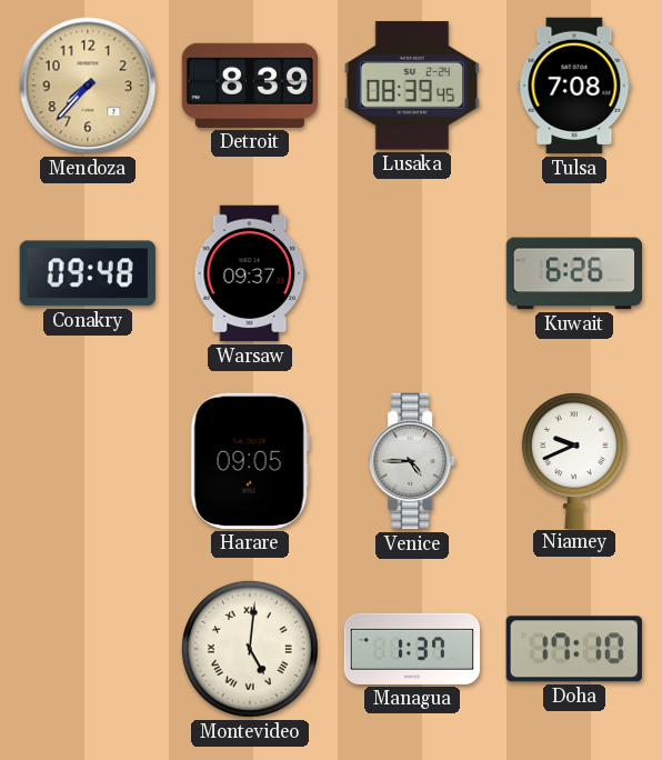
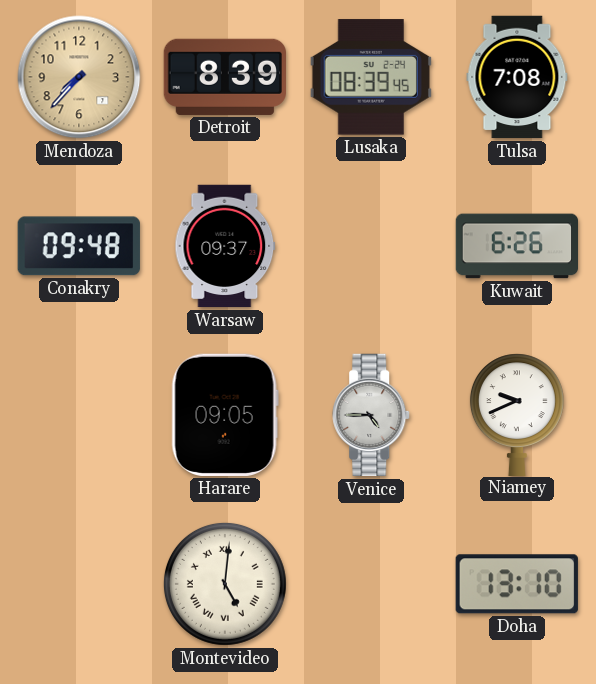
Managua: 1:37 -> none
Doha: 17:10 -> 13:10
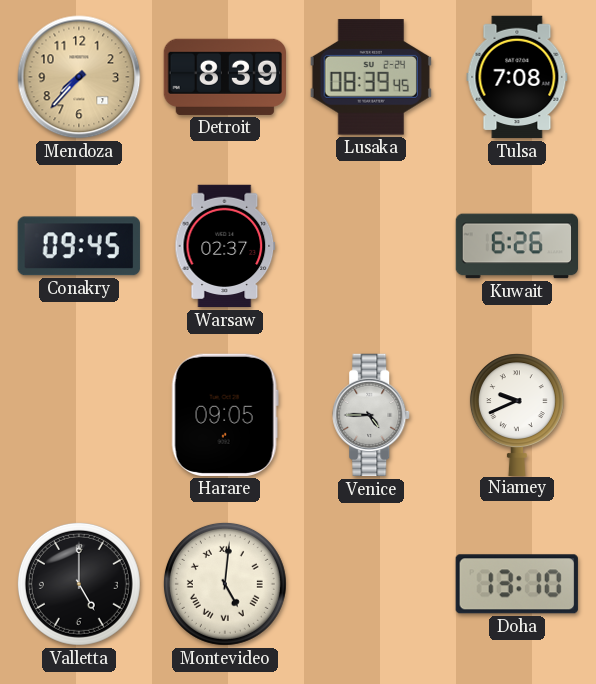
Conakry: 09:48 -> 09:45
Warsaw: 09:37 -> 02:37
Valletta: none -> 5:00
